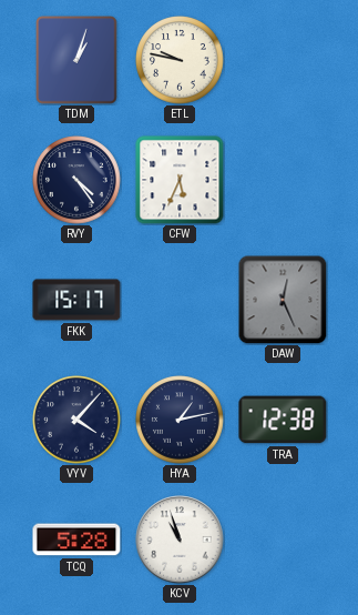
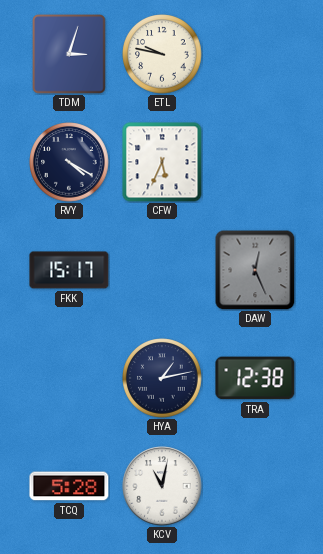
TDM: 1:03 -> 3:03
RVY: 4:24 -> 4:20
VYV: 4:07 -> none
KCV: 10:57 -> 11:02
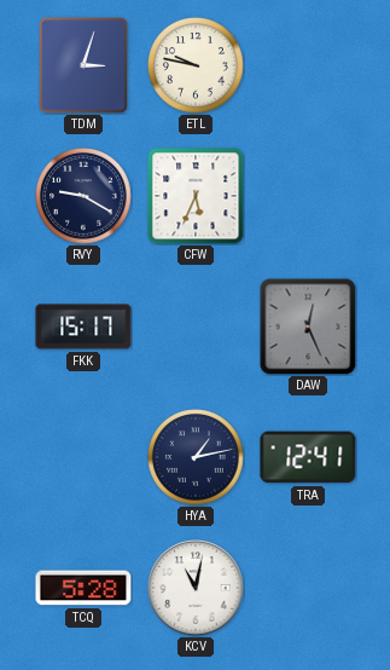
RVY: 4:20 -> 9:20
TRA: 12:38 -> 12:41
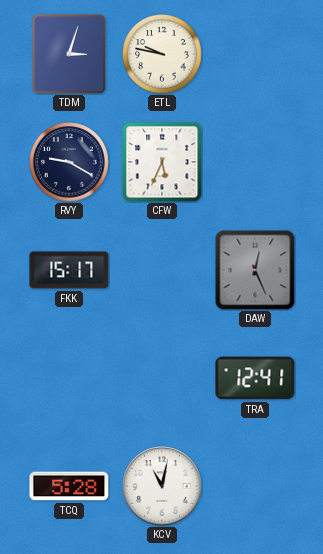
HYA: 1:13 -> none
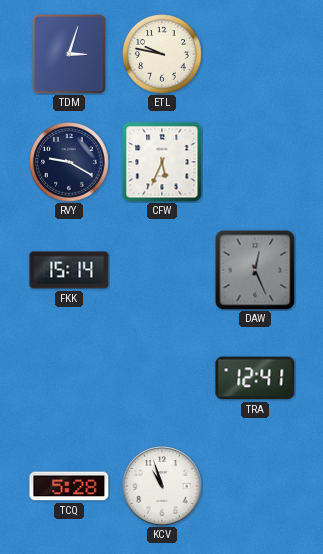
FKK: 15:17 -> 15:14
KCV: 11:02 -> 10:57
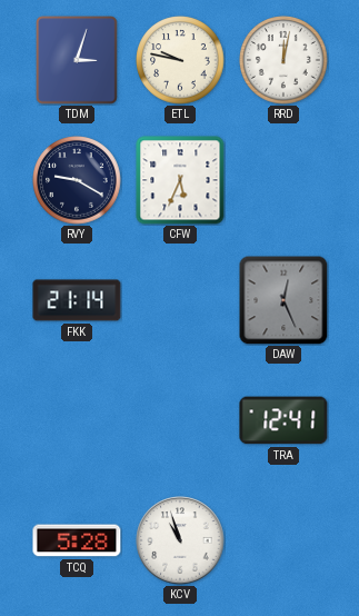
RRD: none -> 12:02
FKK: 15:14 -> 21:14
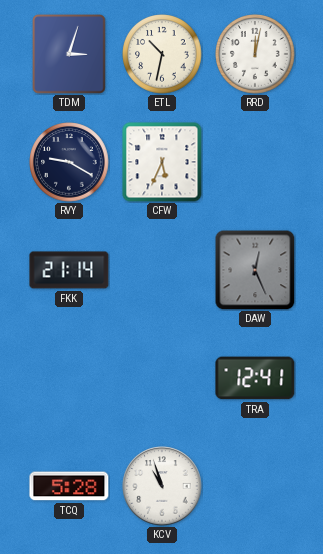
ETL: 9:47 -> 10:32
